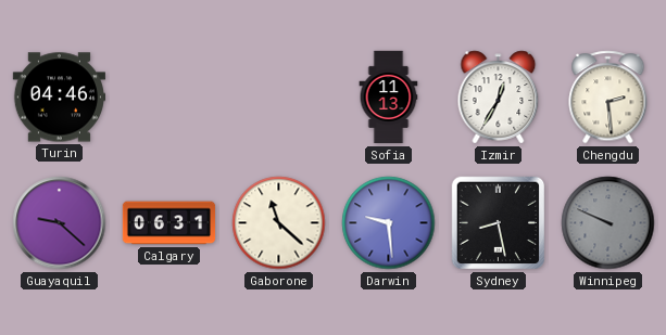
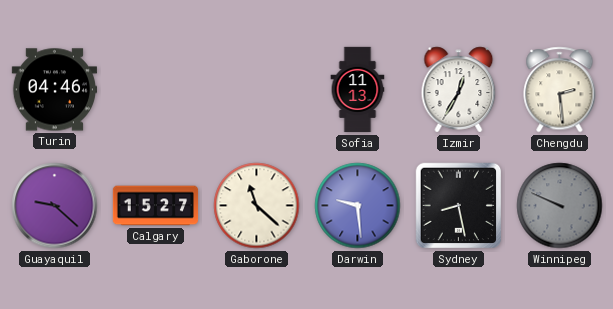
Calgary: 06:31 -> 15:27
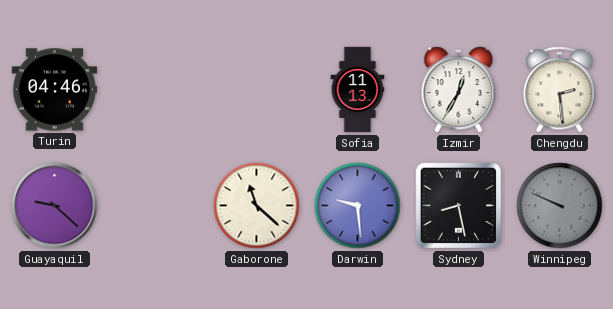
Calgary: 15:27 -> none
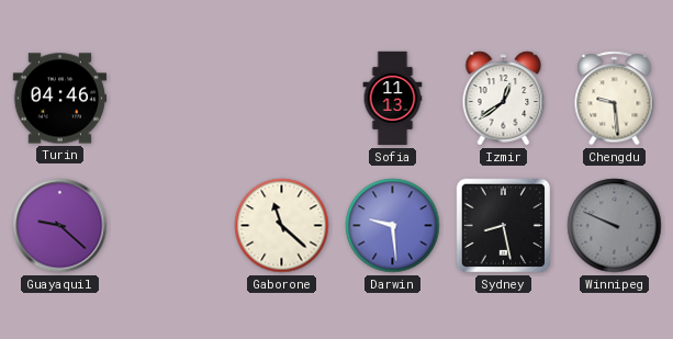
Izmir: 12:35 -> 12:39
Chengdu: 2:29 -> 9:29
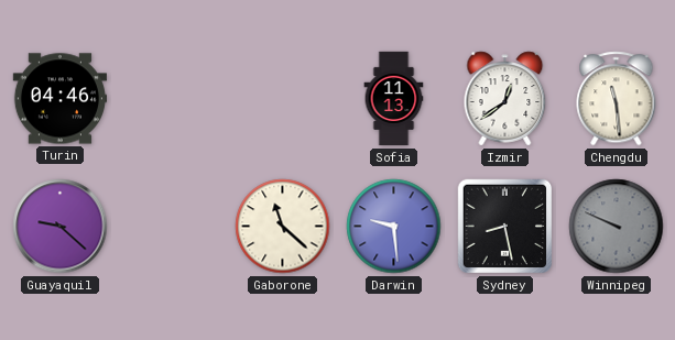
Chengdu: 9:29 -> 11:29
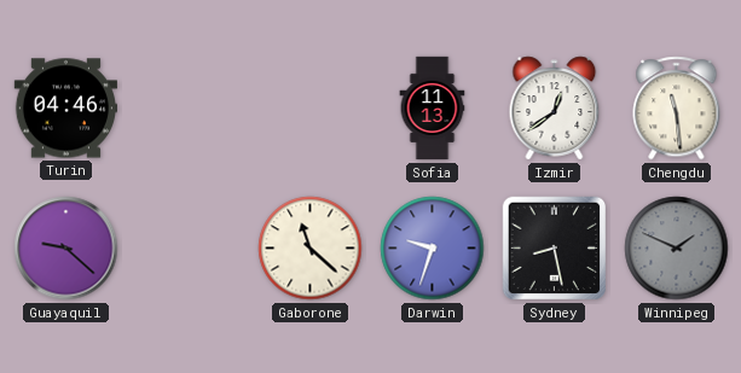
Darwin: 9:29 -> 9:33
Winnipeg: 9:49 -> 1:49
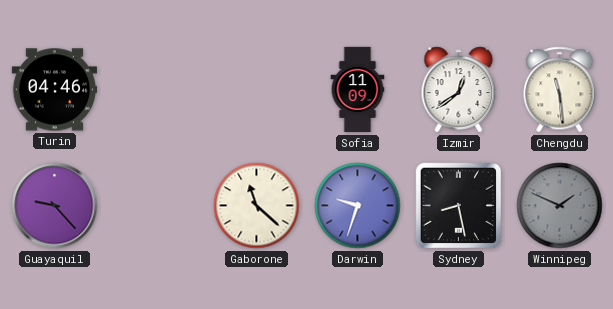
Sofia: 11:13 -> 11:09
Guayaquil: 9:22 -> 9:23
